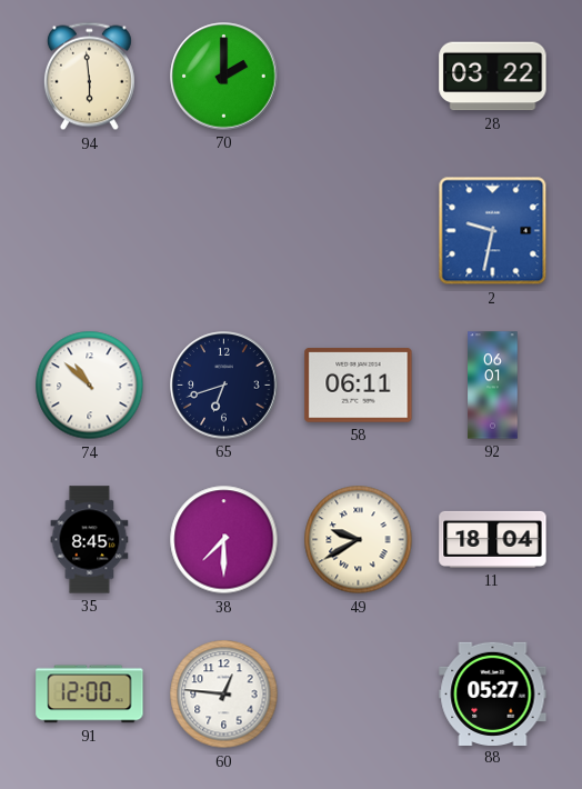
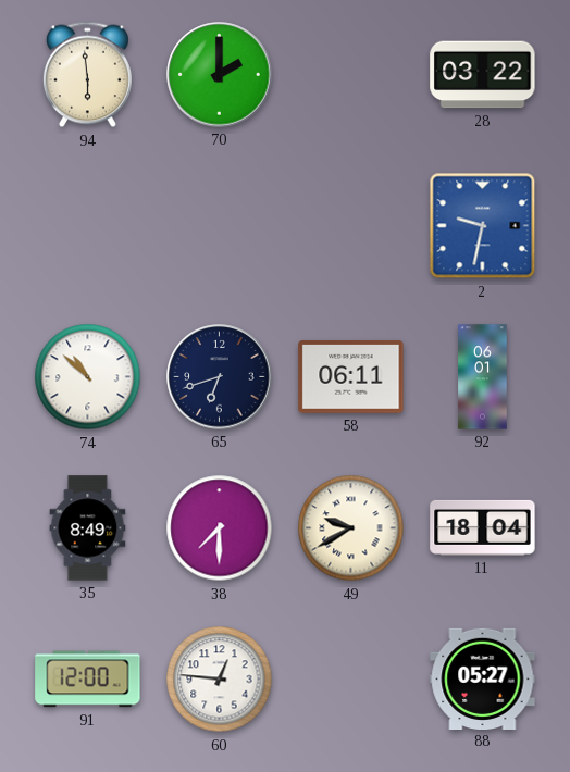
35: 8:45 -> 8:49
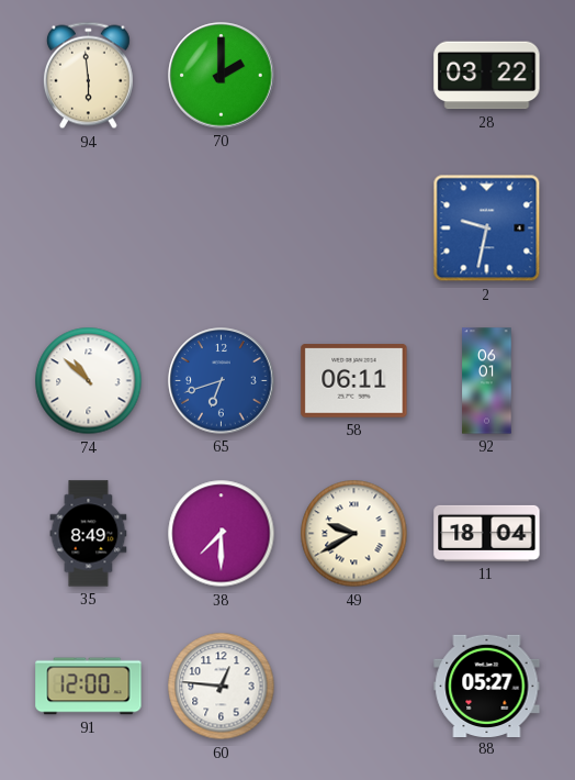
65 dial: navy -> blue
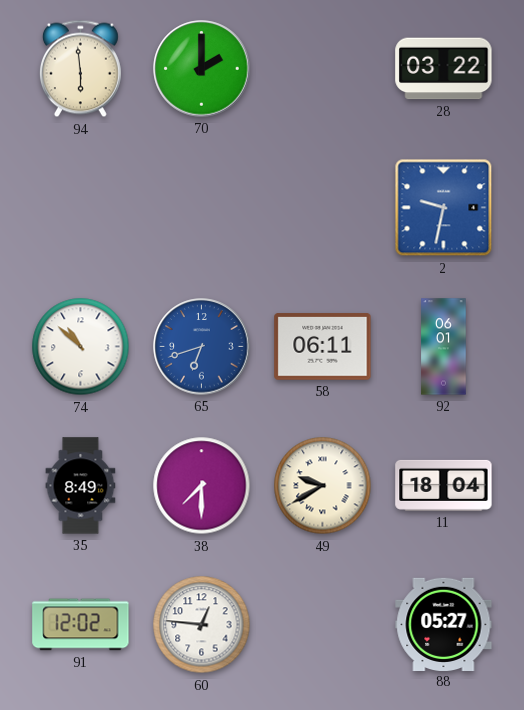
91: 12:00 -> 12:02
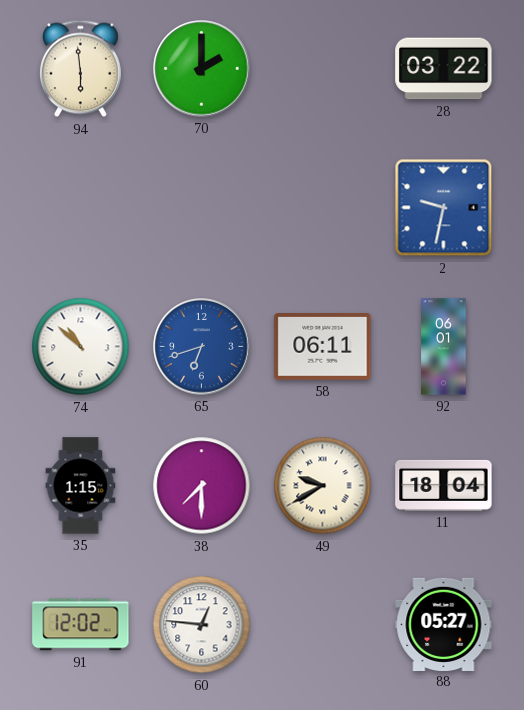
35: 8:49 -> 1:15
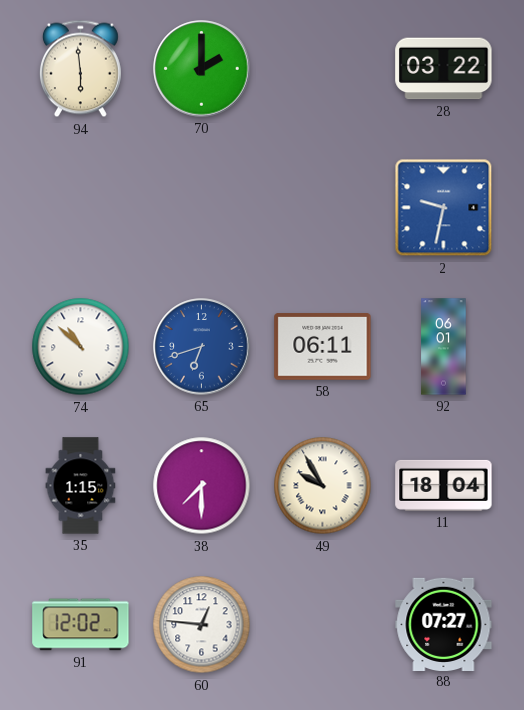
49: 9:40 -> 9:55
88: 05:27 -> 07:27
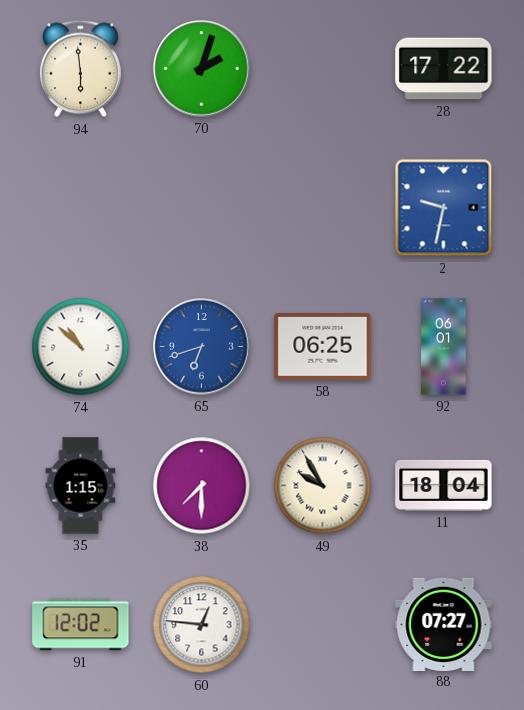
70: 2:00 -> 2:03
28: 03:22 -> 17:22
58: 06:11 -> 06:25
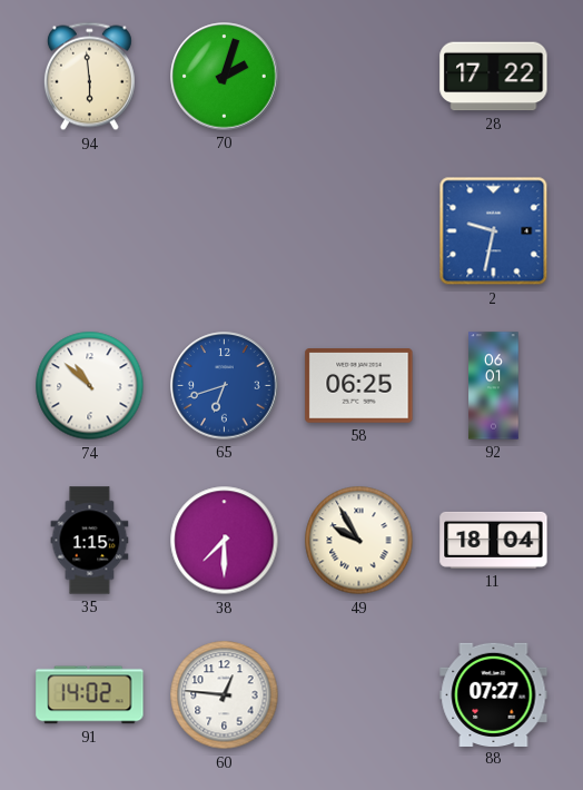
91: 12:02 -> 14:02
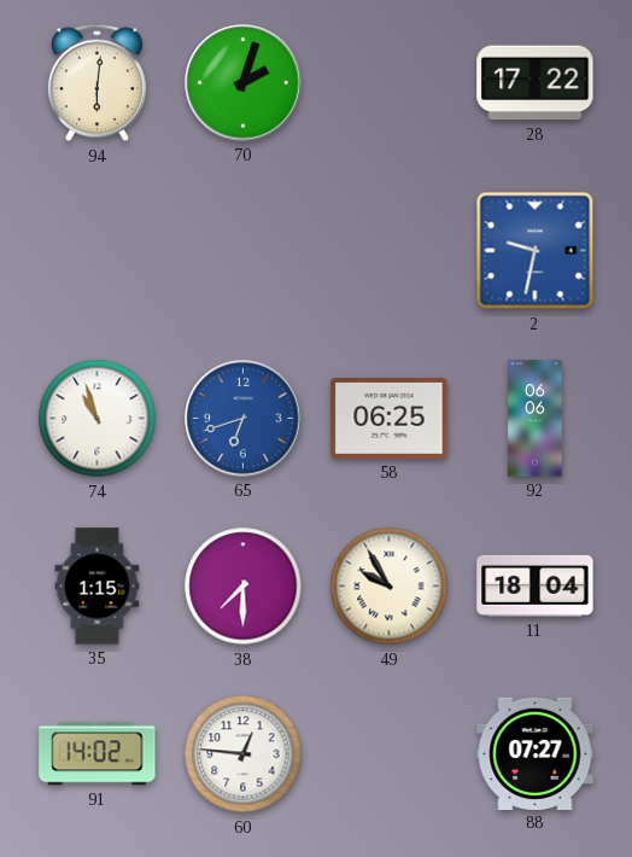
94: 5:59 -> 6:01
74: 10:52 -> 10:57
92: 06:01 -> 06:06
